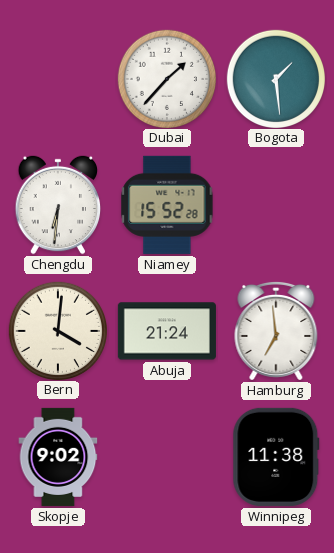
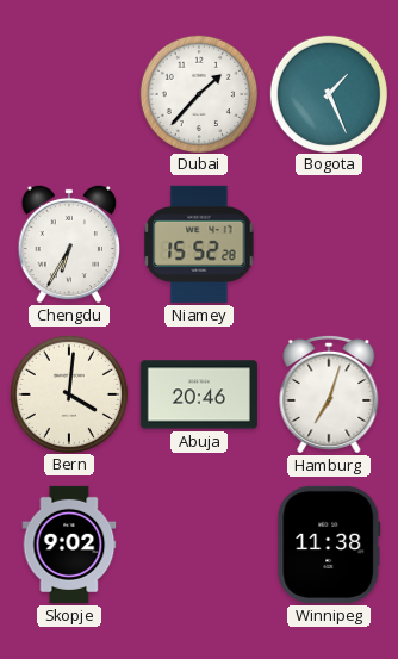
Bogota: 1:29 -> 1:26
Chengdu: 6:31 -> 6:35
Abuja: 21:24 -> 20:46
Hamburg: 6:59 -> 7:03
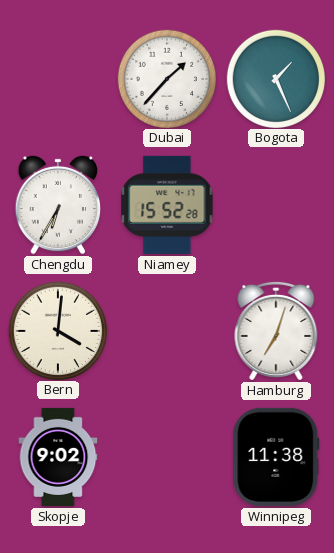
Abuja: 20:46 -> none
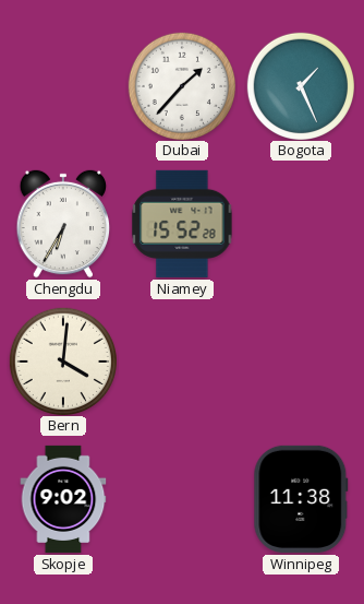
Hamburg: 7:03 -> none
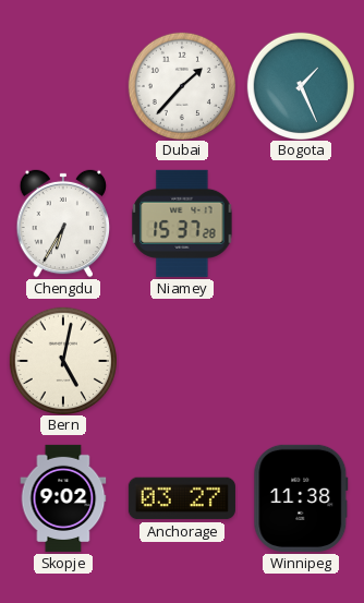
Niamey: 15:52 -> 15:37
Bern: 4:01 -> 5:02
Anchorage: none -> 03:27
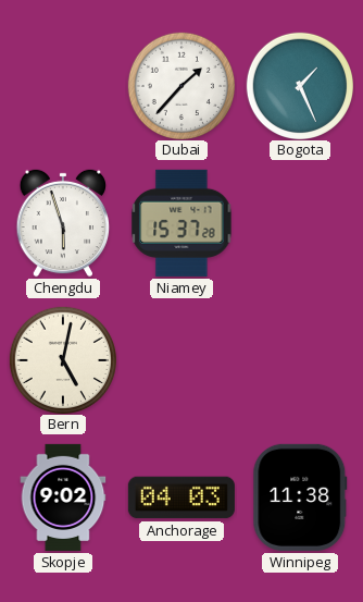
Chengdu: 6:35 -> 5:57
Anchorage: 03:27 -> 04:03
